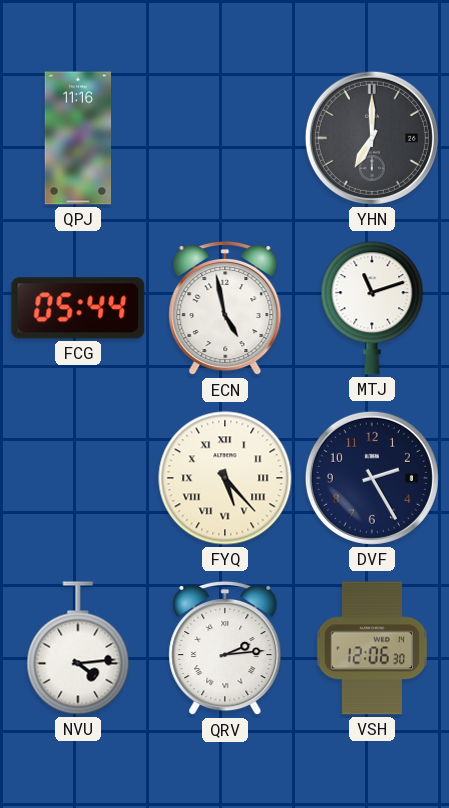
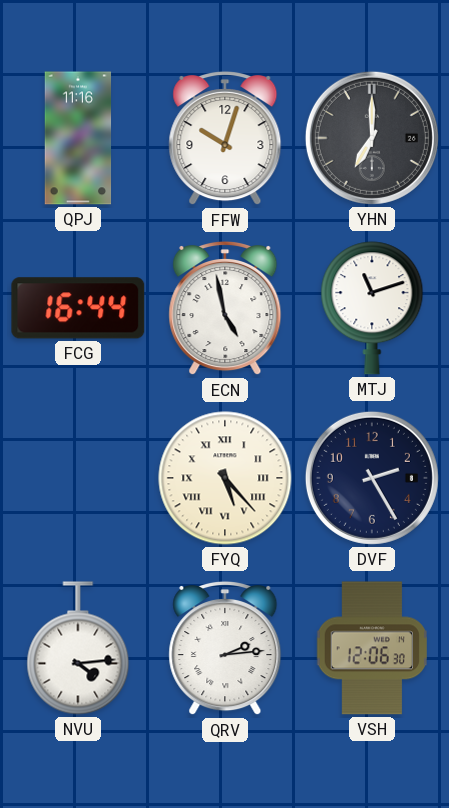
FFW: none -> 10:03
FCG: 05:44 -> 16:44
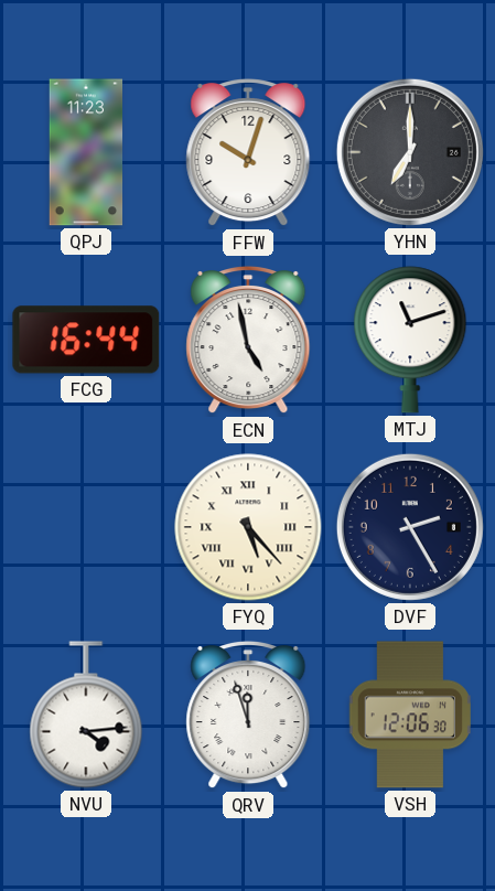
QPJ: 11:16 -> 11:23
QRV: 2:14 -> 11:57
